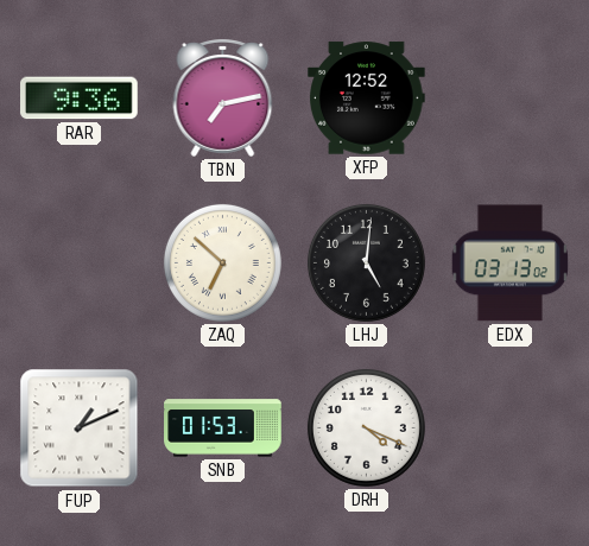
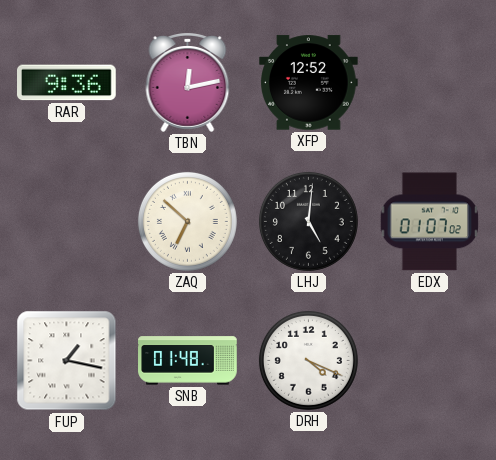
TBN: 7:13 -> 12:13
EDX: 03:13 -> 01:07
FUP: 1:11 -> 1:17
SNB: 01:53 -> 01:48
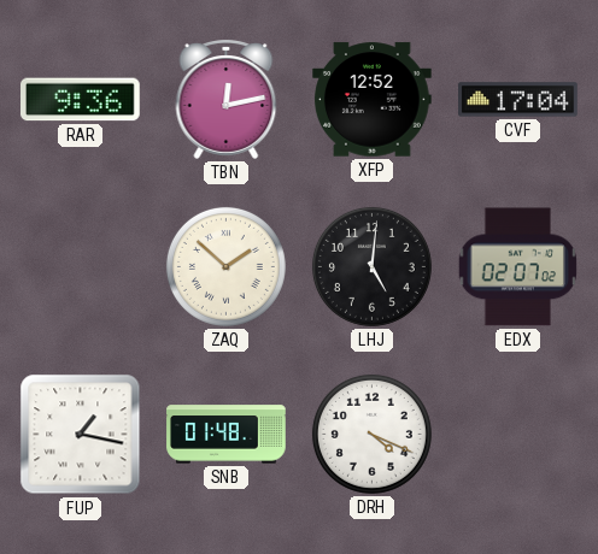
CVF: none -> 17:04
ZAQ: 6:52 -> 1:52
EDX: 01:07 -> 02:07
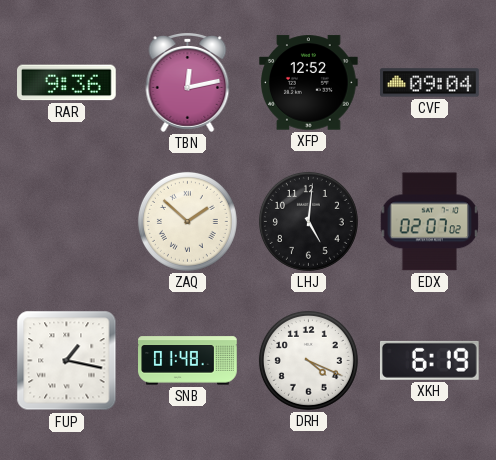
CVF: 17:04 -> 09:04
XKH: none -> 6:19
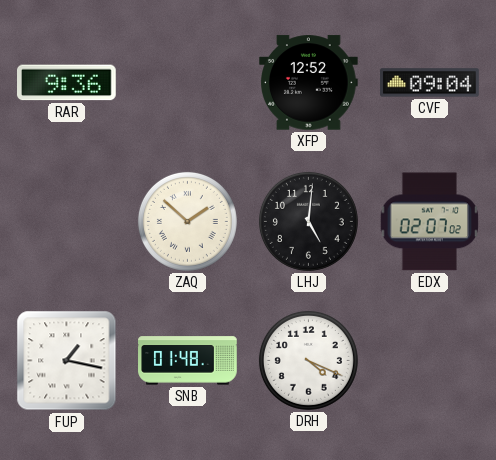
TBN: 12:13 -> none
XKH: 6:19 -> none
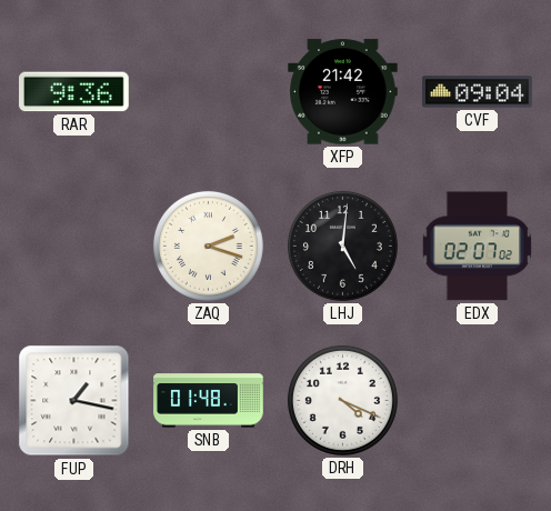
XFP: 12:52 -> 21:42
ZAQ: 1:52 -> 2:18
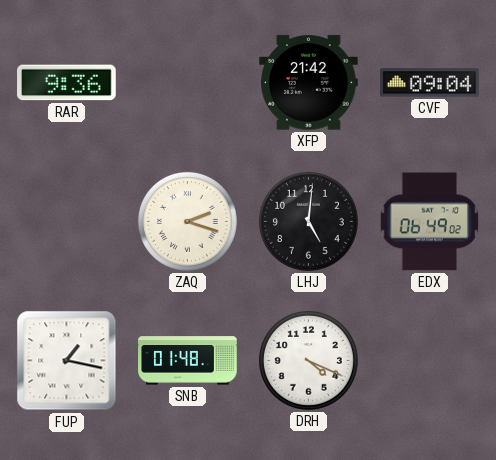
EDX: 02:07 -> 06:49
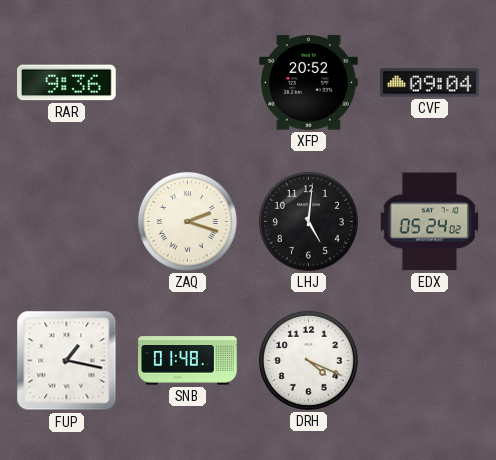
XFP: 21:42 -> 20:52
EDX: 06:49 -> 05:24
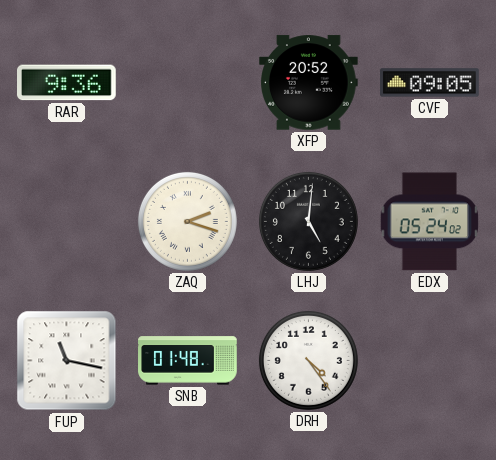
CVF: 09:04 -> 09:05
FUP: 1:17 -> 11:17
DRH: 4:19 -> 4:24
